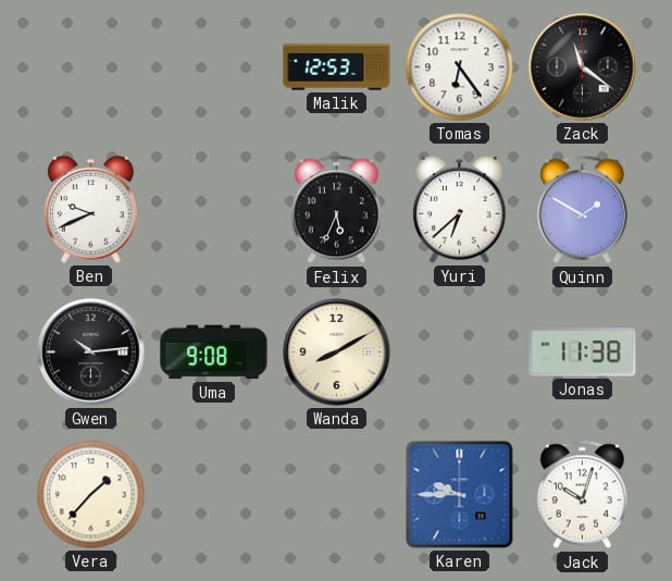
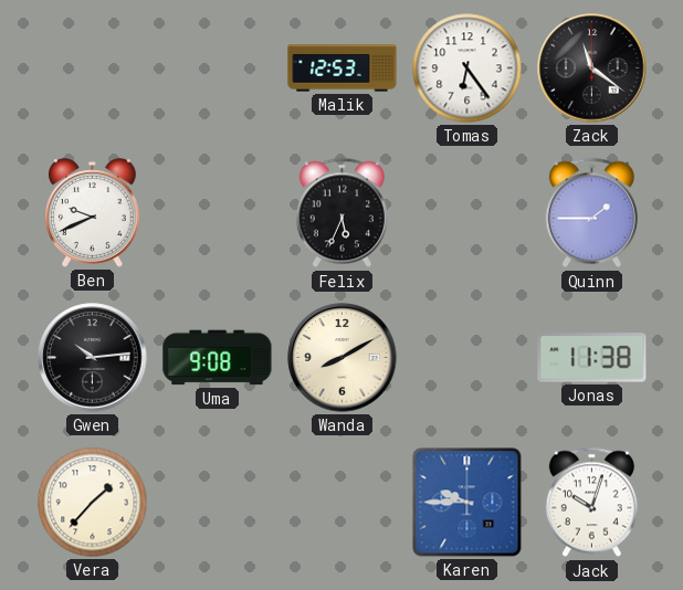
Yuri: 6:38 -> none
Quinn: 1:50 -> 1:45
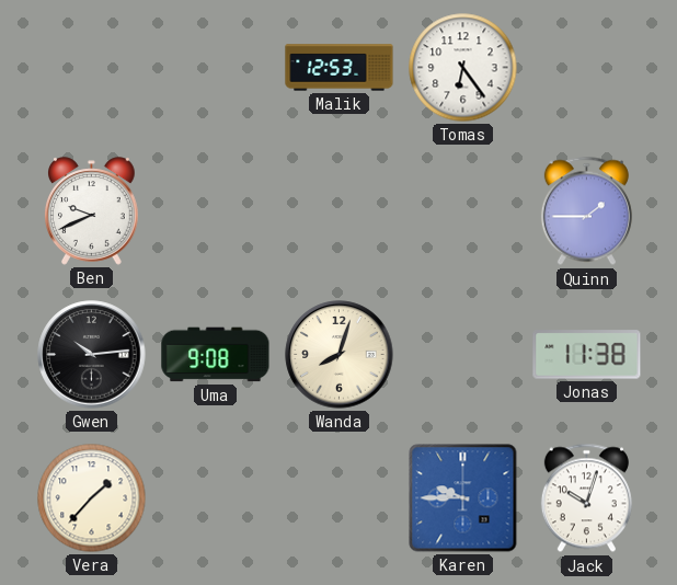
Zack: 11:21 -> none
Felix: 5:34 -> none
Wanda: 8:10 -> 8:03
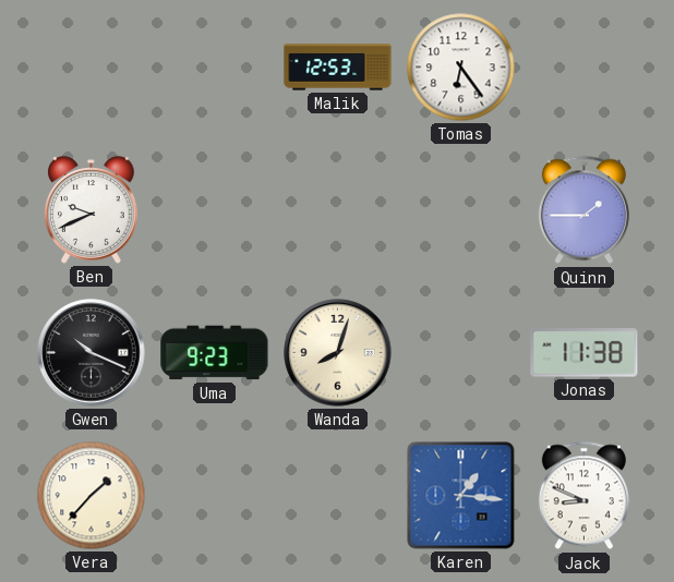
Gwen: 10:14 -> 10:19
Uma: 9:08 -> 9:23
Karen: 9:45 -> 1:16
Jack: 10:03 -> 8:49
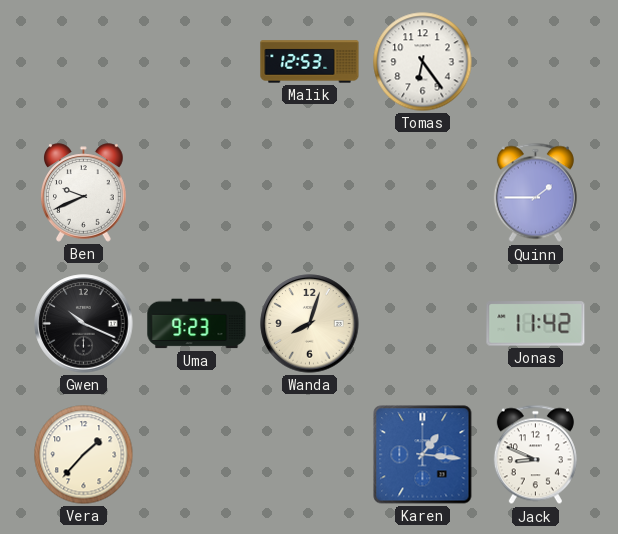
Jonas: 11:38 -> 11:42
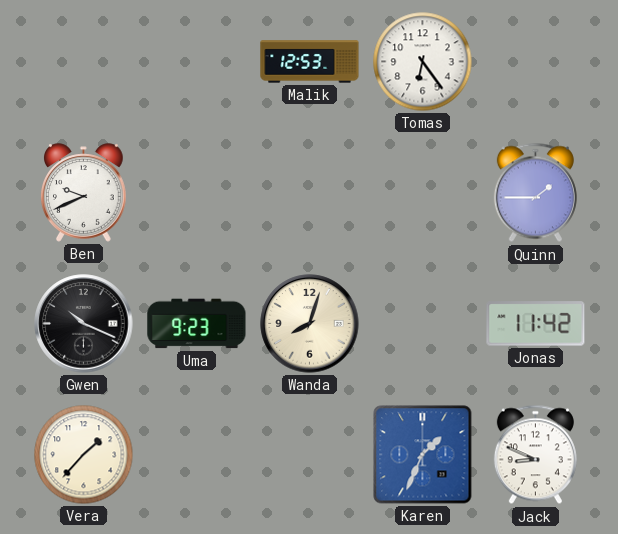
Karen: 1:16 -> 1:34
